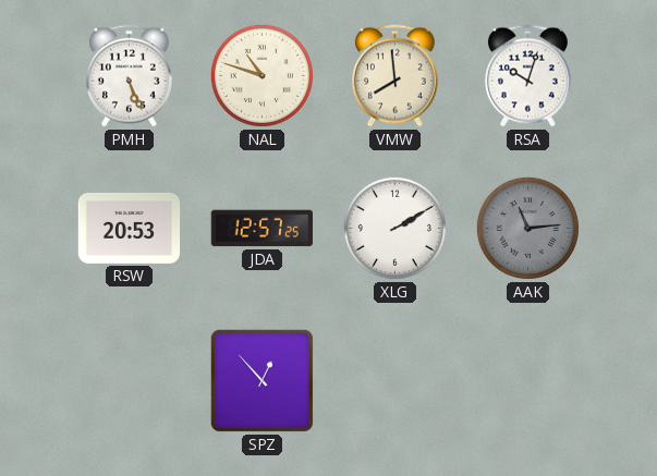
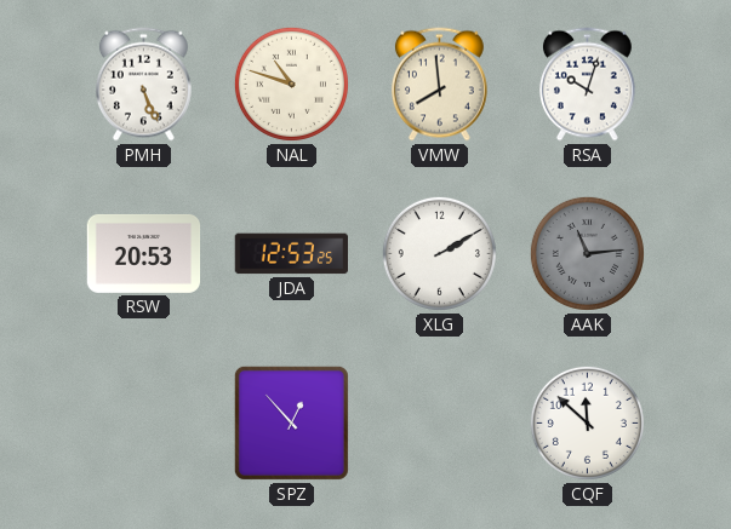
JDA: 12:57 -> 12:53
CQF: none -> 11:52
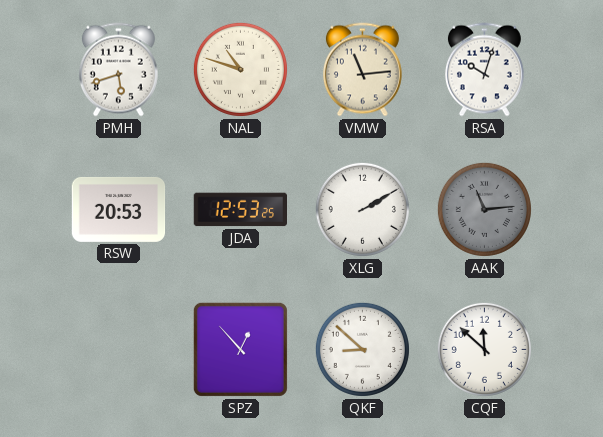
PMH: 5:26 -> 5:42
VMW: 7:59 -> 11:14
QKF: none -> 8:52
